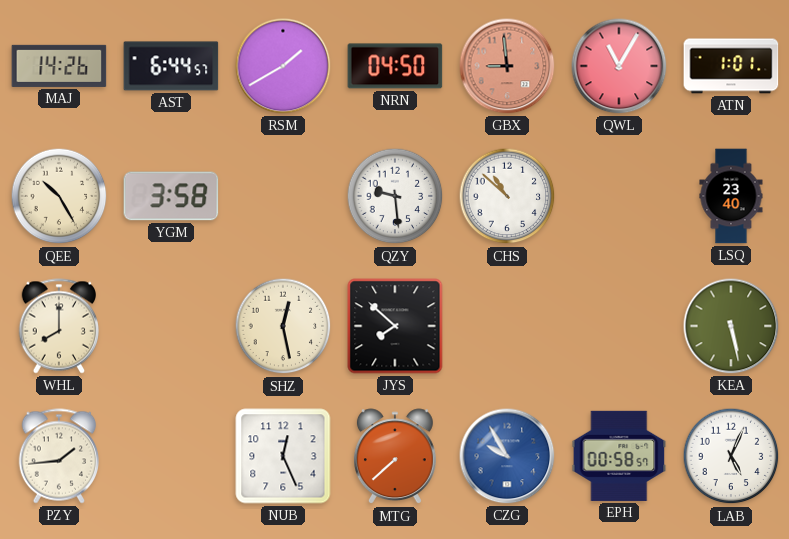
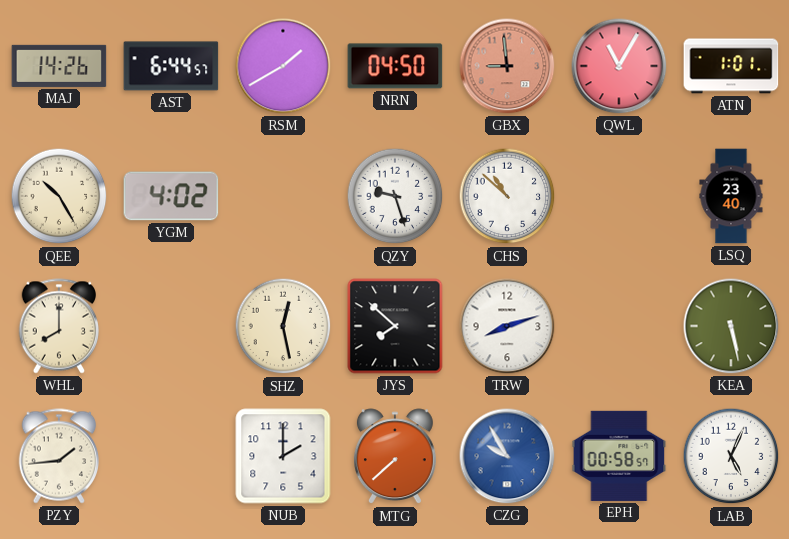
YGM: 3:58 -> 4:02
QZY: 9:29 -> 9:27
TRW: none -> 8:12
NUB: 12:26 -> 2:00
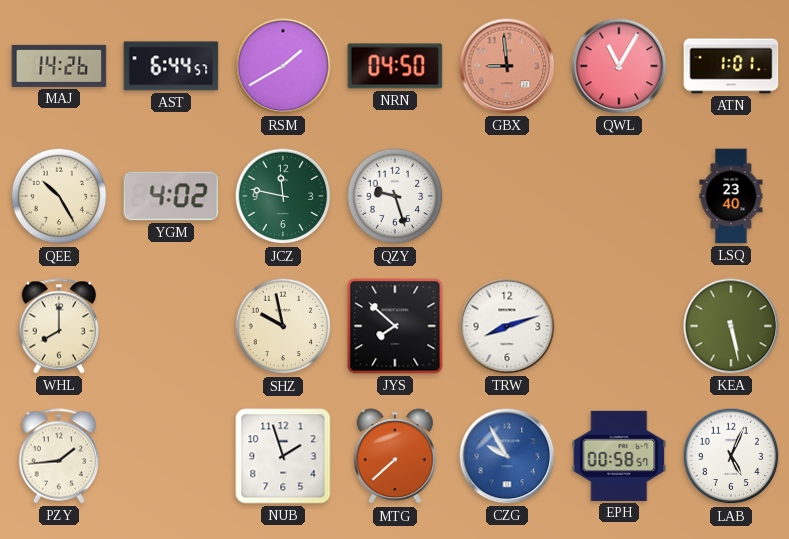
JCZ: none -> 11:47
CHS: 10:52 -> none
SHZ: 12:28 -> 9:58
NUB: 2:00 -> 1:57
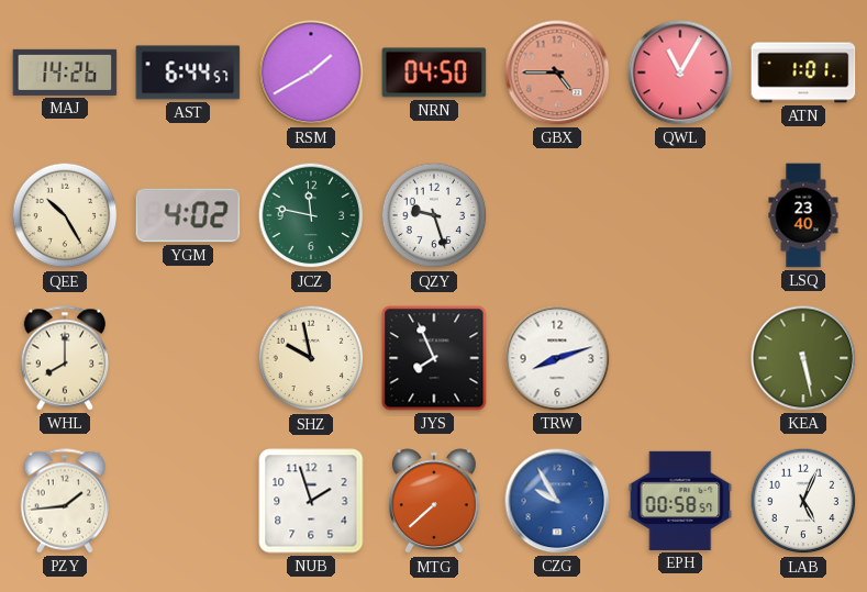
GBX: 8:59 -> 4:45
JYS: 7:52 -> 7:56
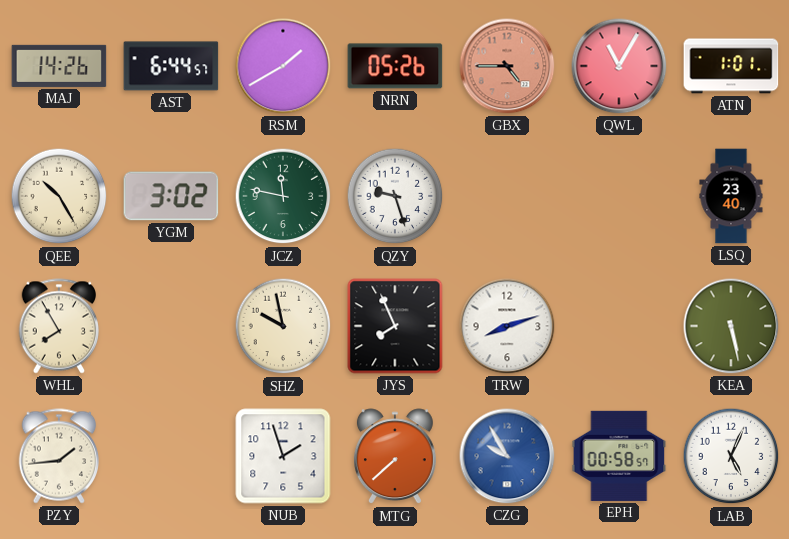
NRN: 04:50 -> 05:26
YGM: 4:02 -> 3:02
WHL: 8:00 -> 7:55
